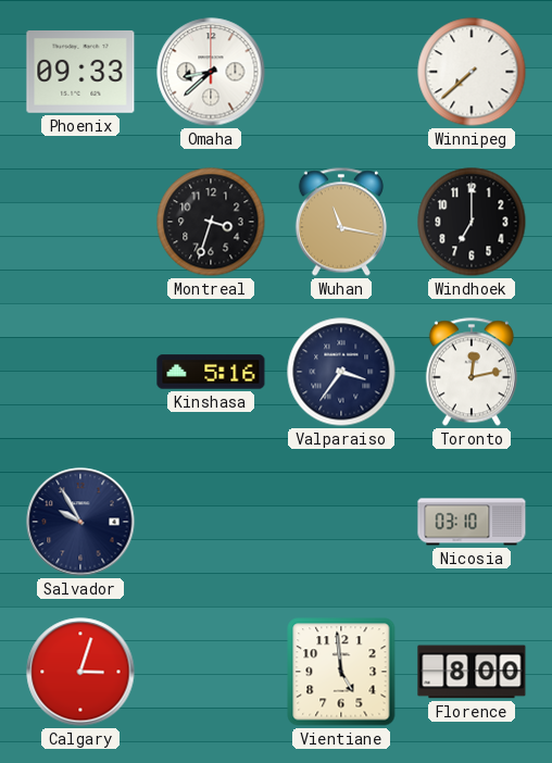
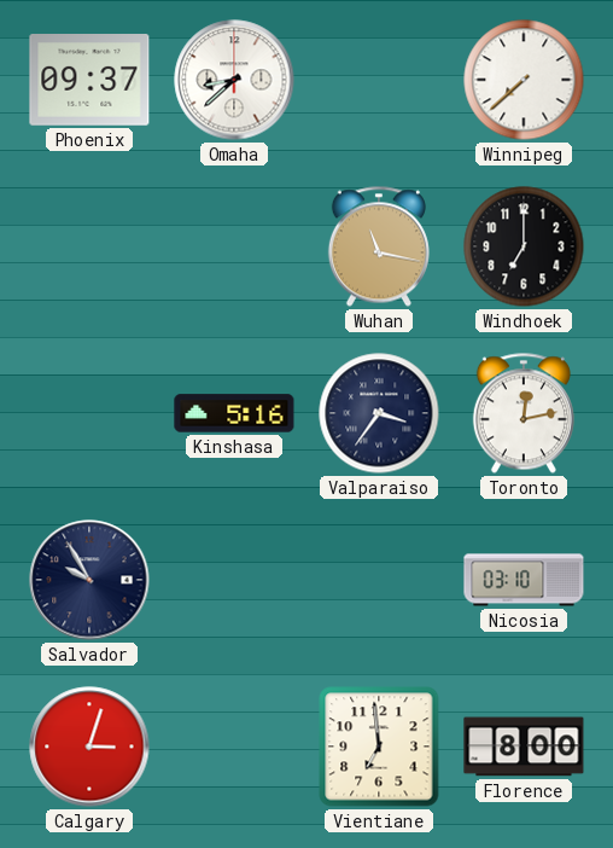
Phoenix: 09:33 -> 09:37
Montreal: 3:33 -> none
Vientiane: 4:59 -> 6:59
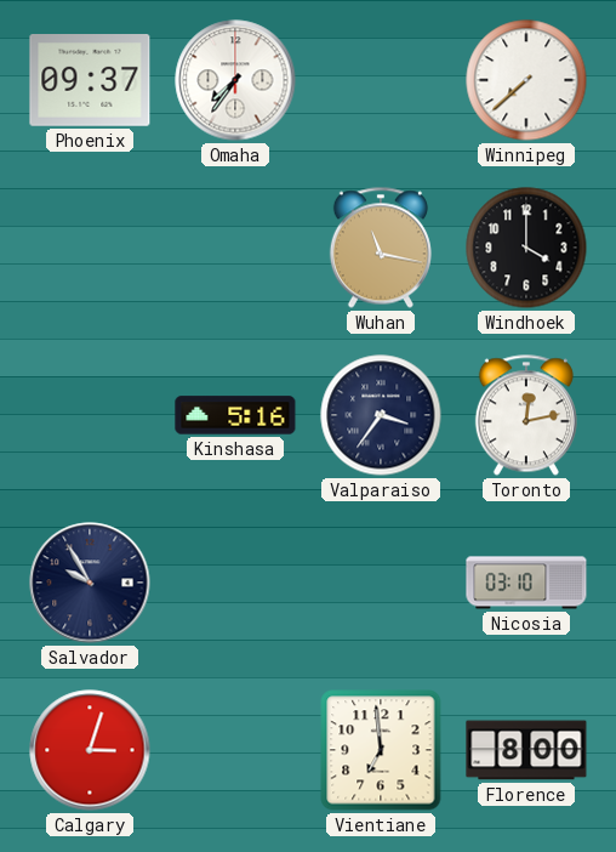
Omaha: 8:38 -> 7:36
Windhoek: 7:00 -> 4:00
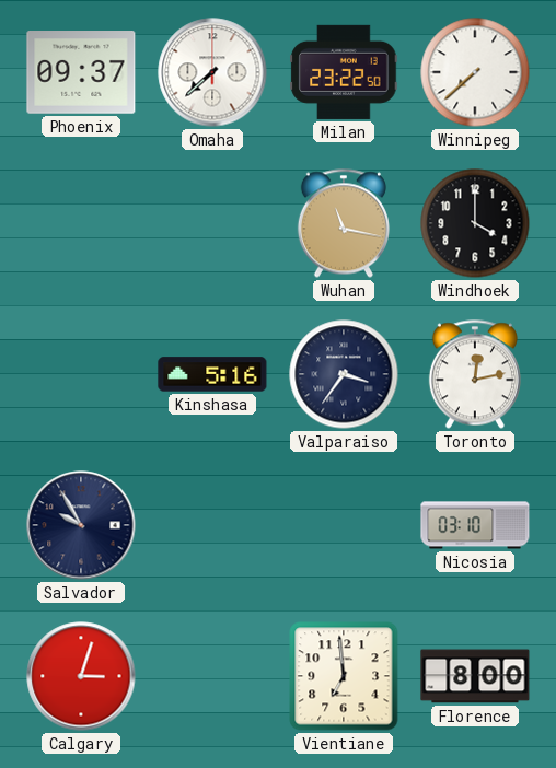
Omaha: 7:36 -> 7:38
Milan: none -> 23:22
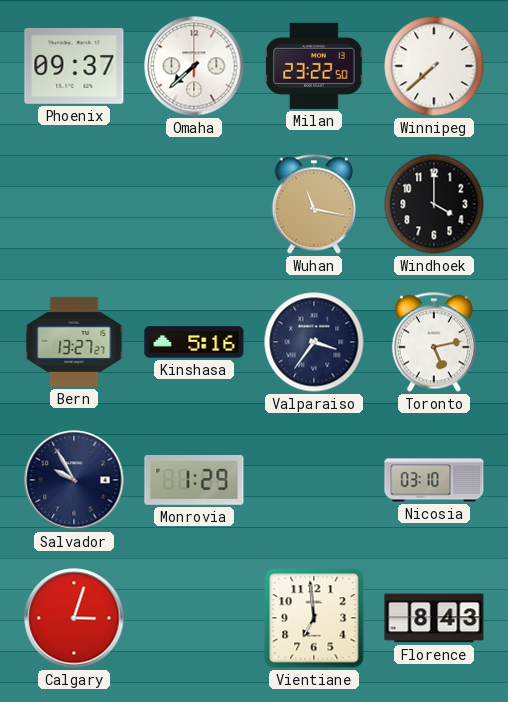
Bern: none -> 13:27
Toronto: 12:13 -> 5:13
Monrovia: none -> 1:29
Florence: 8:00 -> 8:43
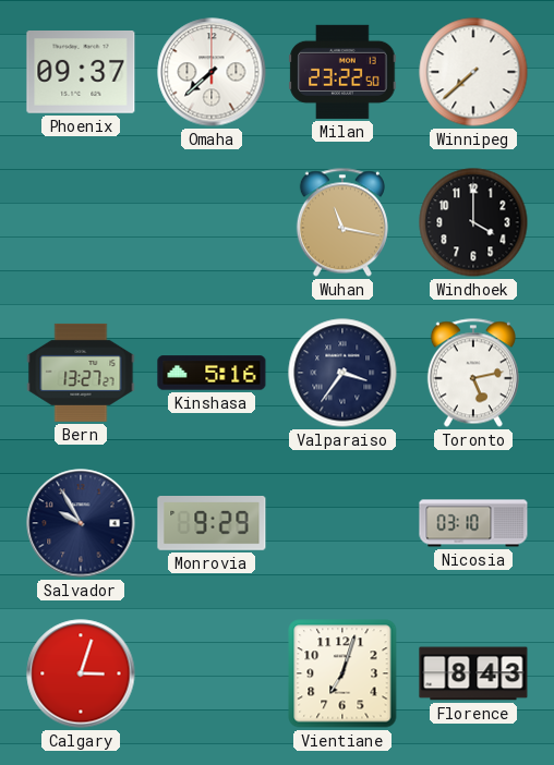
Monrovia: 1:29 -> 9:29
Vientiane: 6:59 -> 7:03
